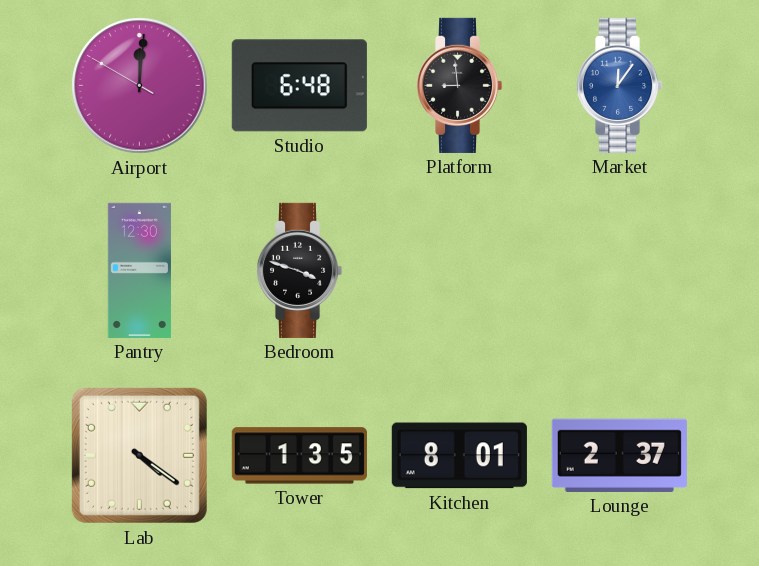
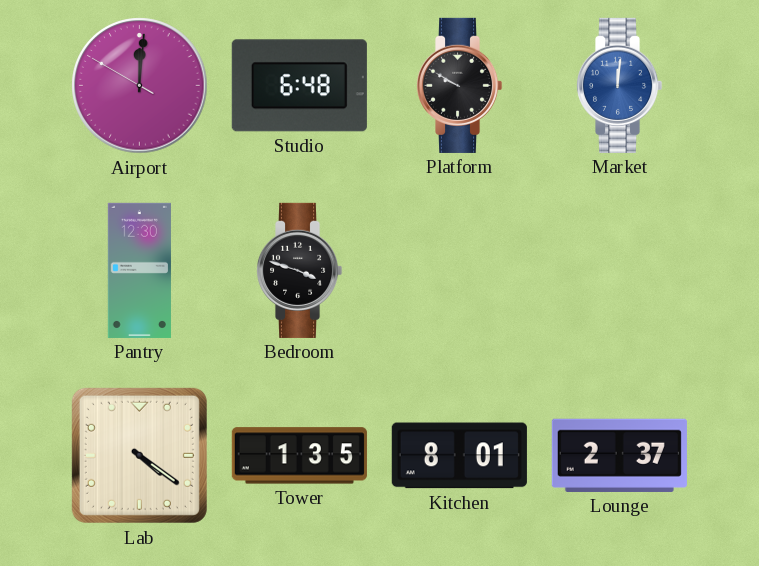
Platform: 8:59 -> 9:50
Market: 12:06 -> 12:01
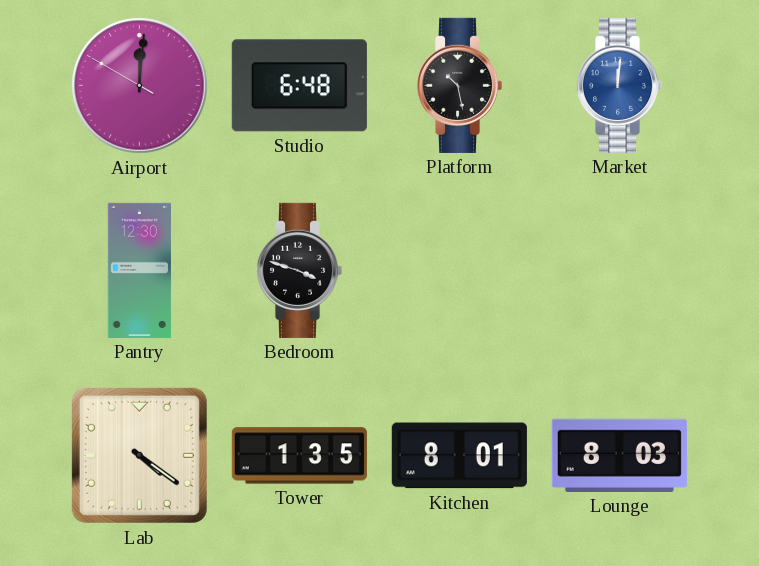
Platform: 9:50 -> 10:28
Lounge: 2:37 -> 8:03
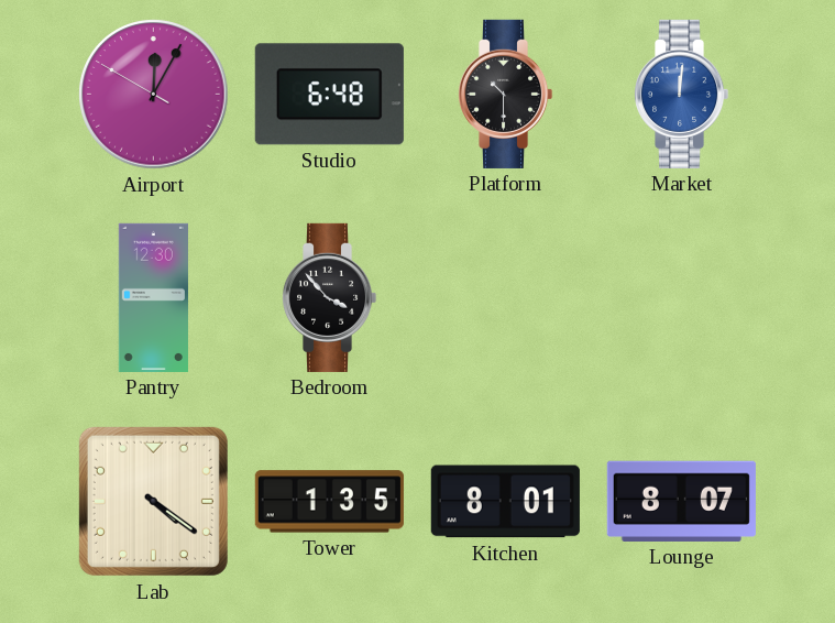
Airport: 12:00 -> 12:04
Platform: 10:28 -> 10:30
Bedroom: 3:48 -> 3:53
Lounge: 8:03 -> 8:07
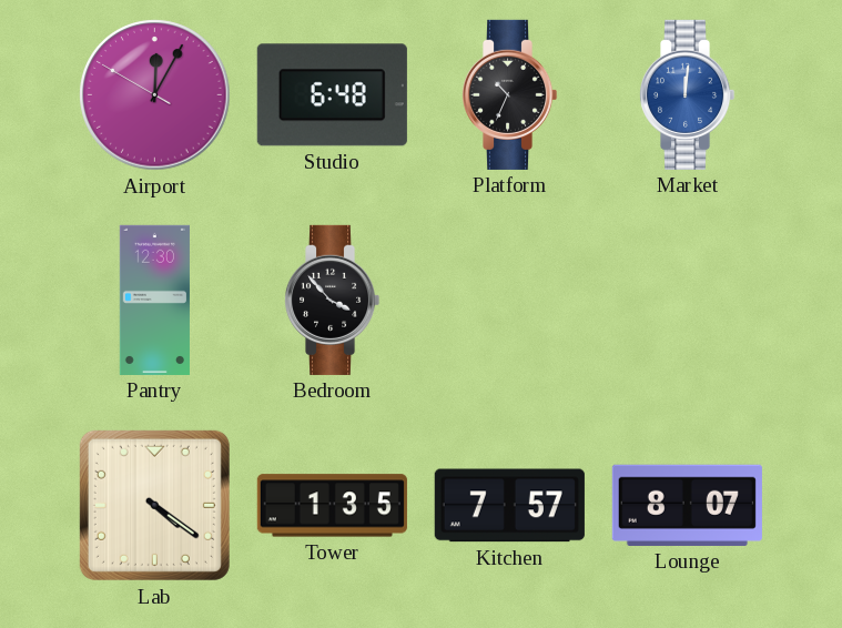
Platform: 10:30 -> 10:34
Kitchen: 8:01 -> 7:57
